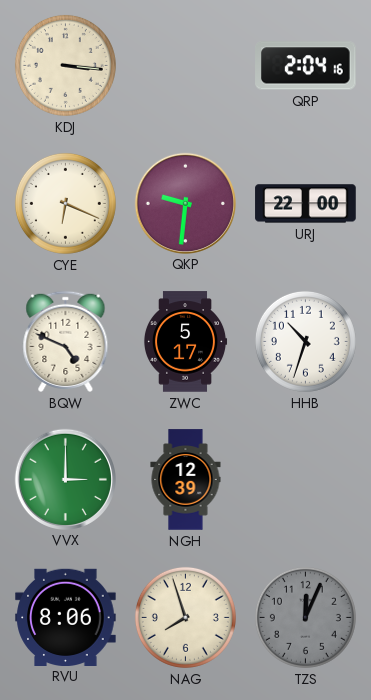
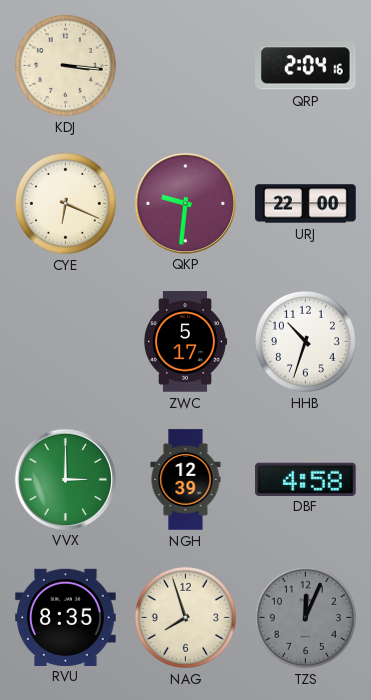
BQW: 4:49 -> none
DBF: none -> 4:58
RVU: 8:06 -> 8:35
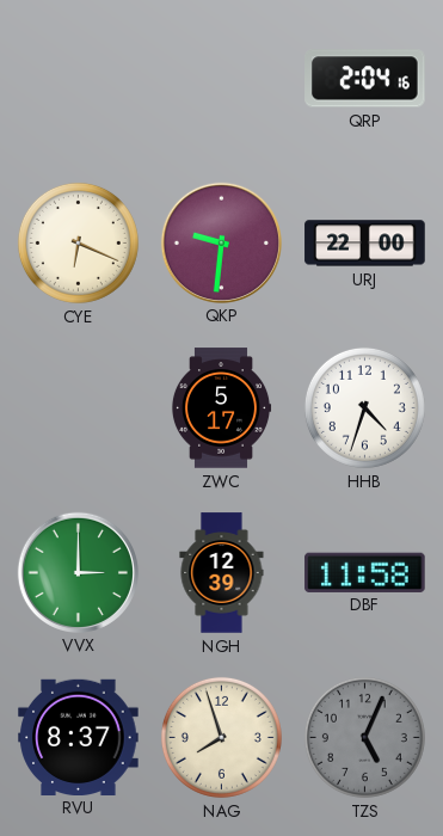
KDJ: 3:16 -> none
HHB: 10:33 -> 4:33
DBF: 4:58 -> 11:58
RVU: 8:35 -> 8:37
TZS: 12:04 -> 5:04
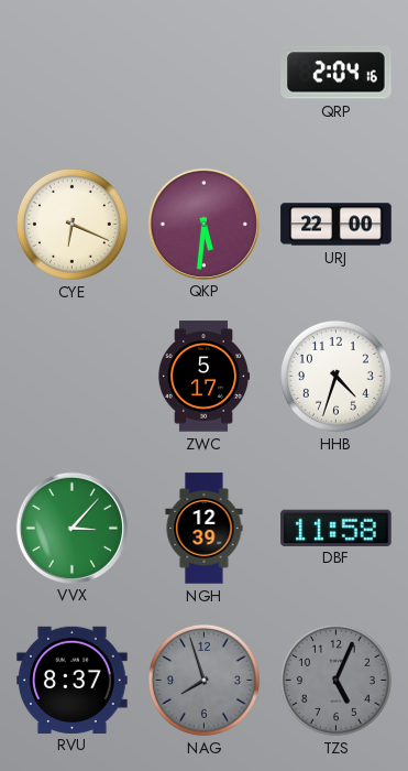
QKP: 9:31 -> 5:31
VVX: 3:00 -> 3:07
NAG dial: cream -> grey
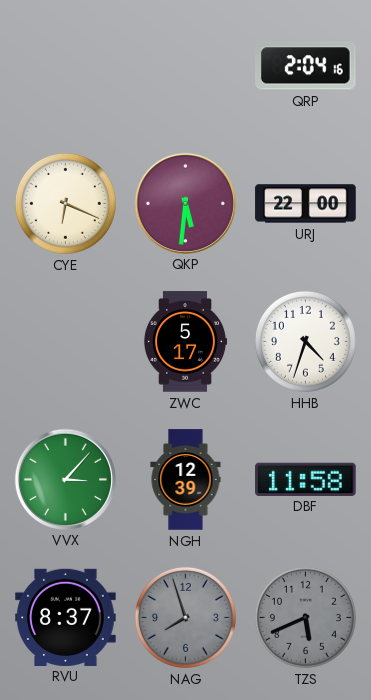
TZS: 5:04 -> 5:41
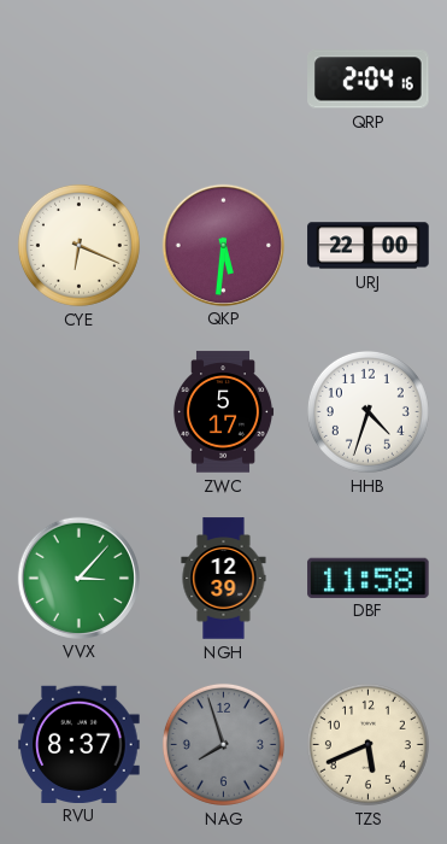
TZS dial: grey -> cream
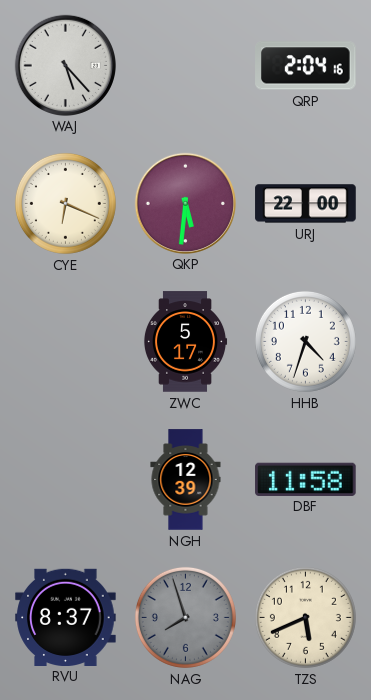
WAJ: none -> 5:23
VVX: 3:07 -> none
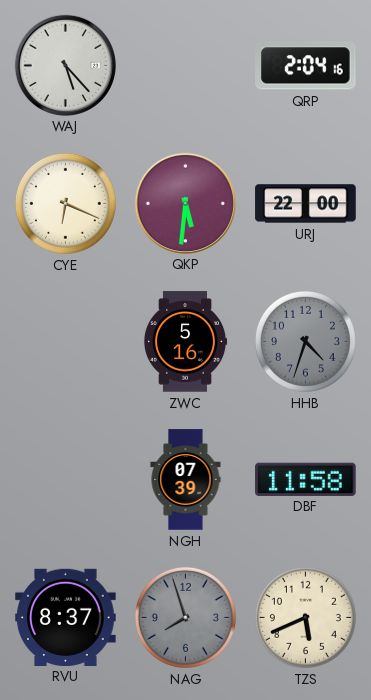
ZWC: 5:17 -> 5:16
HHB dial: white -> grey
NGH: 12:39 -> 07:39
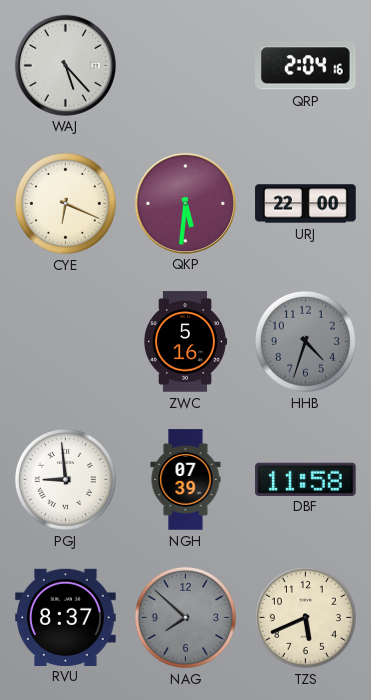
PGJ: none -> 8:59
NAG: 7:57 -> 7:52
